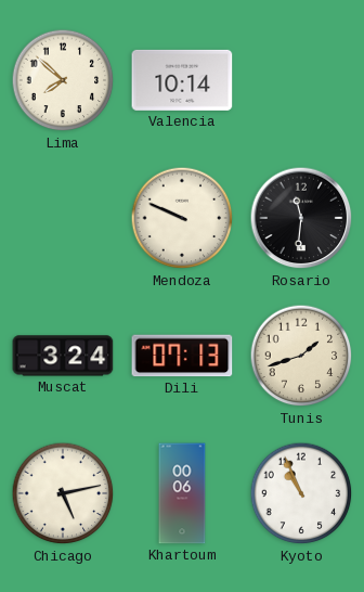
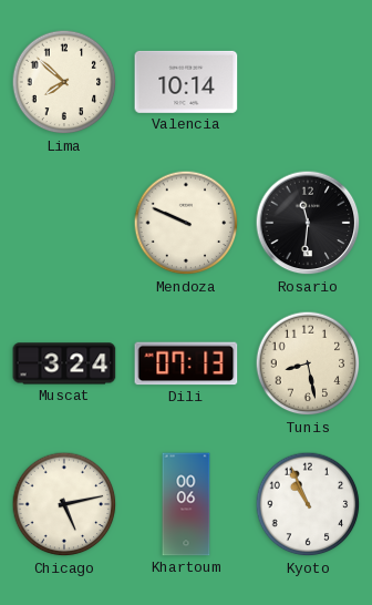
Tunis: 1:42 -> 8:28
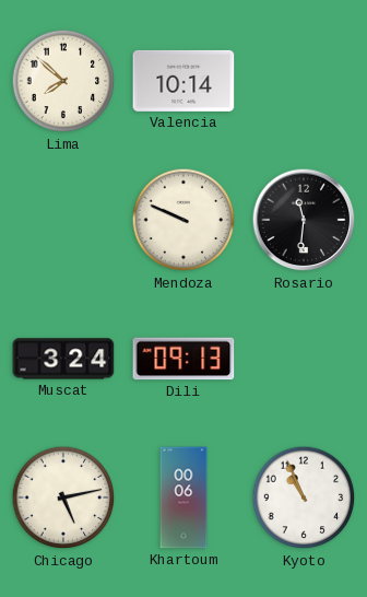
Dili: 07:13 -> 09:13
Tunis: 8:28 -> none
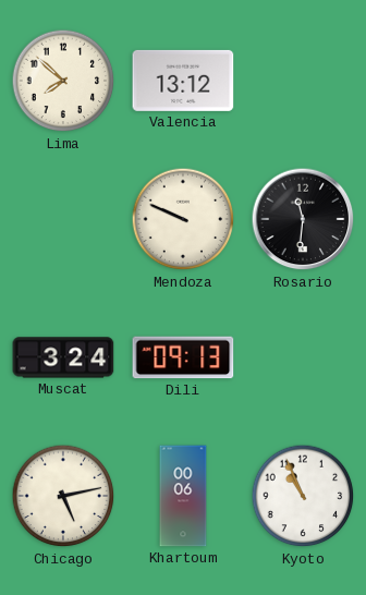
Valencia: 10:14 -> 13:12
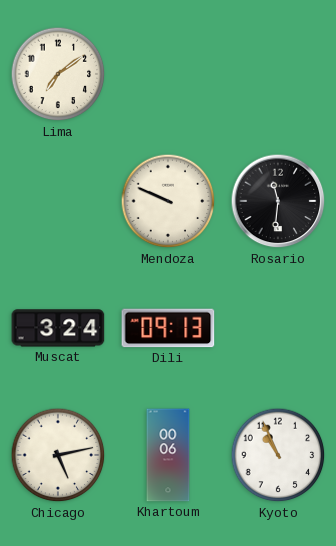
Lima: 7:52 -> 7:09
Valencia: 13:12 -> none
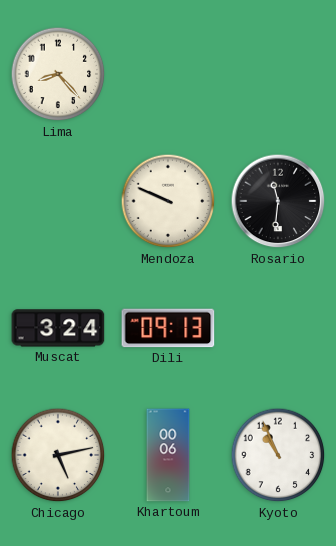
Lima: 7:09 -> 8:23
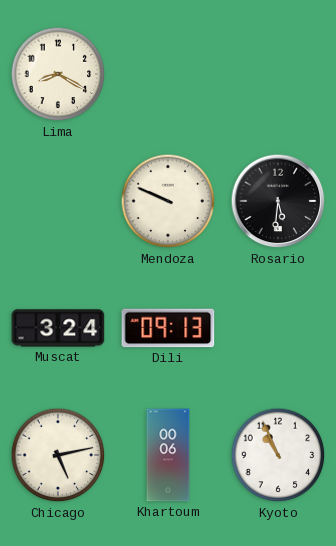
Lima: 8:23 -> 8:20
Rosario: 11:31 -> 5:31
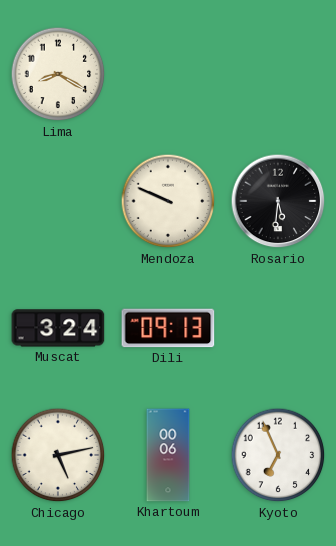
Kyoto: 10:56 -> 6:56
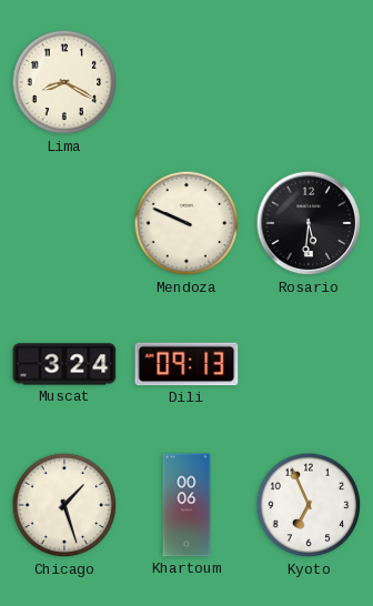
Chicago: 5:13 -> 1:27
